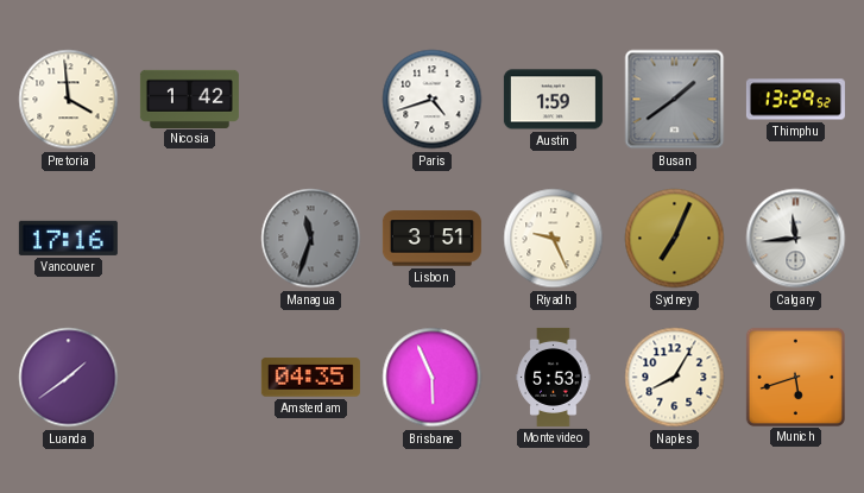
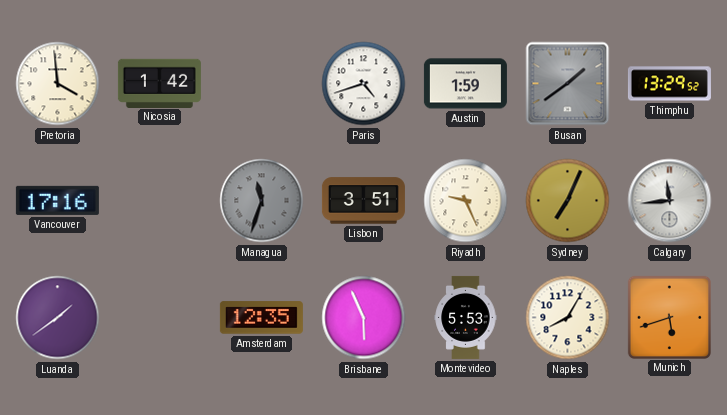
Amsterdam: 04:35 -> 12:35
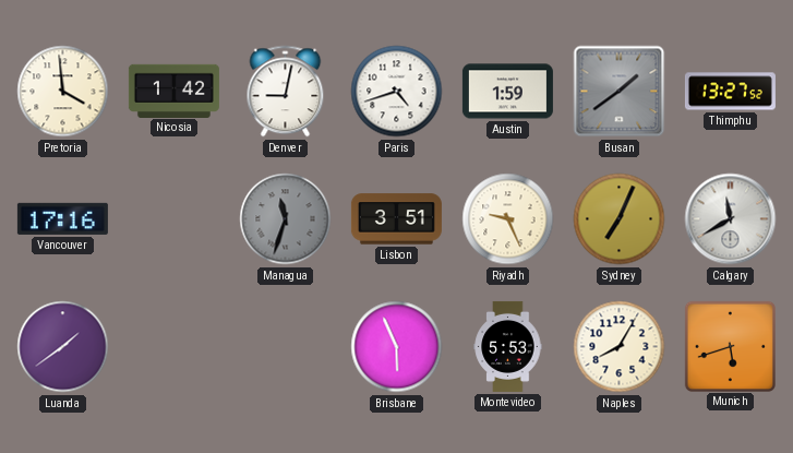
Denver: none -> 9:02
Thimphu: 13:29 -> 13:27
Calgary: 11:44 -> 11:40
Amsterdam: 12:35 -> none
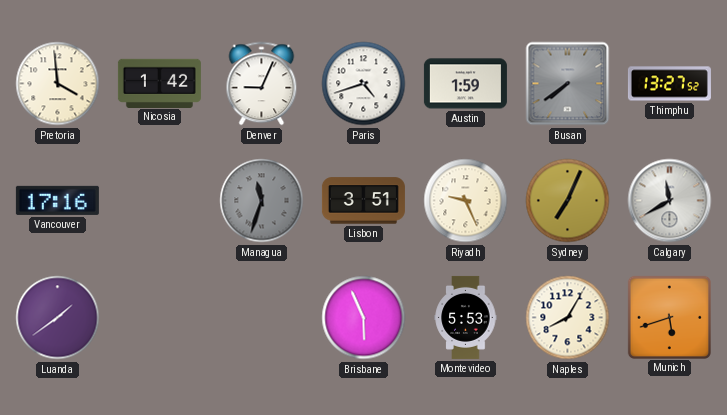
Denver: 9:02 -> 9:04
Busan: 1:39 -> 7:39
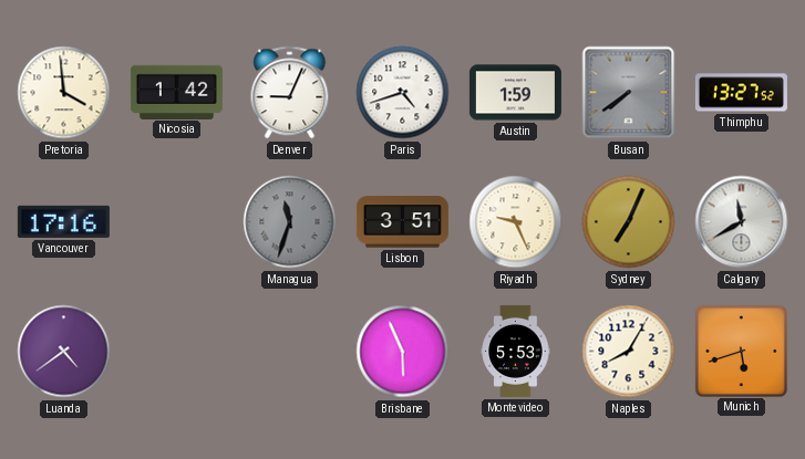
Luanda: 1:39 -> 4:39
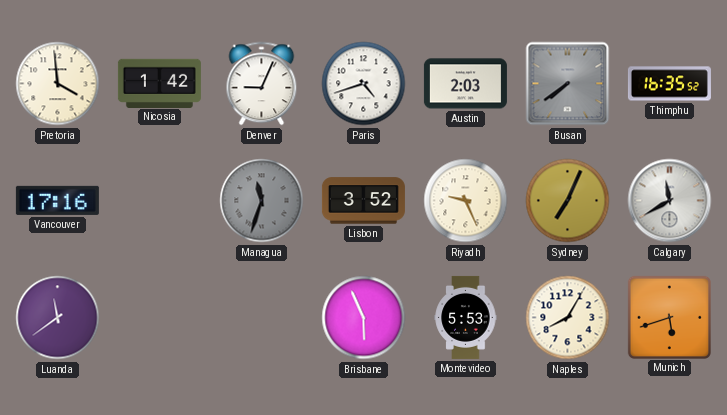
Austin: 1:59 -> 2:03
Thimphu: 13:27 -> 16:35
Lisbon: 3:51 -> 3:52
Luanda: 4:39 -> 11:39
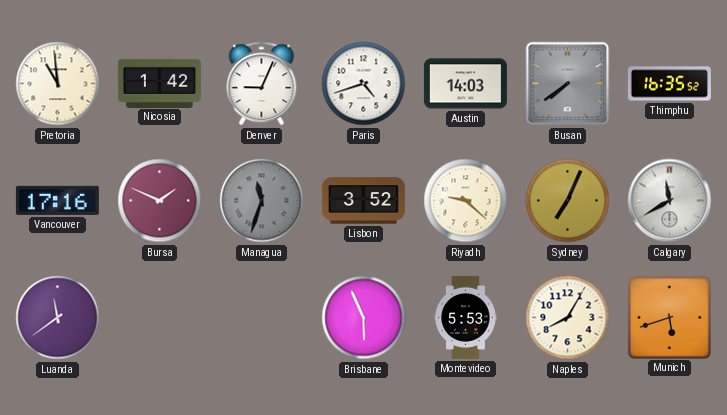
Pretoria: 3:59 -> 10:59
Austin: 2:03 -> 14:03
Bursa: none -> 1:49
Riyadh: 9:26 -> 9:22
